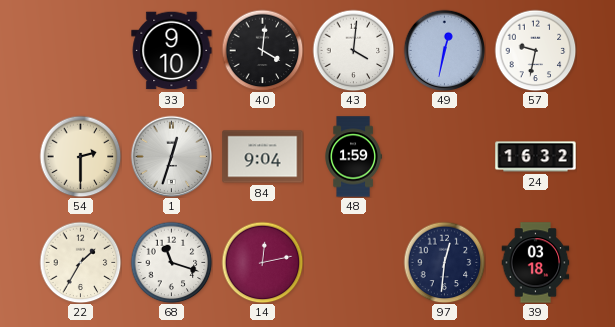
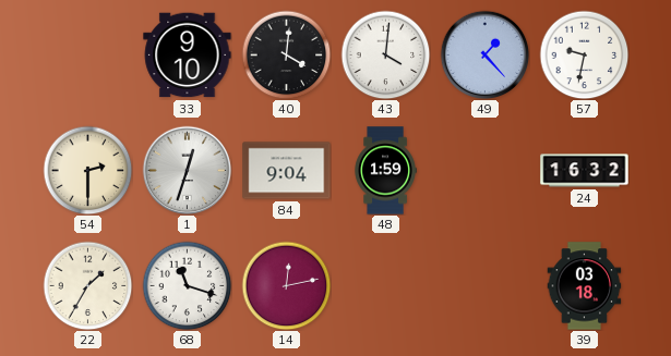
49: 12:32 -> 1:23
97: 12:31 -> none
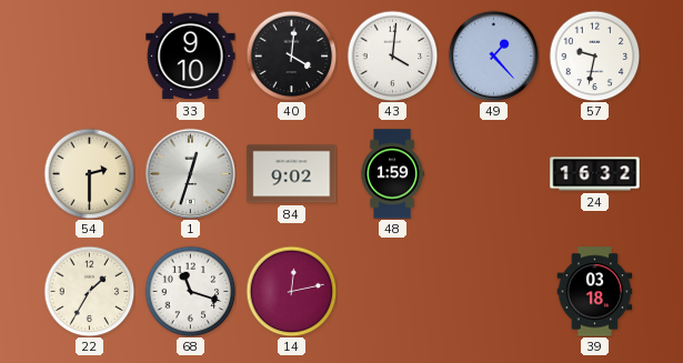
84: 9:04 -> 9:02
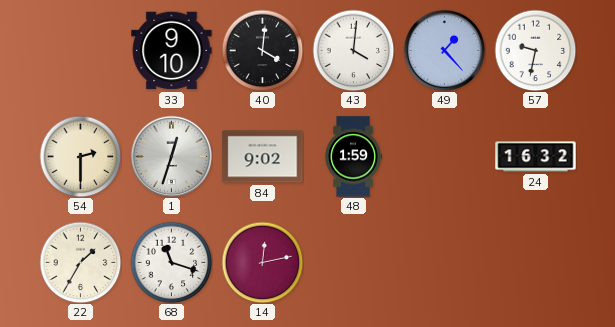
39: 03:18 -> none
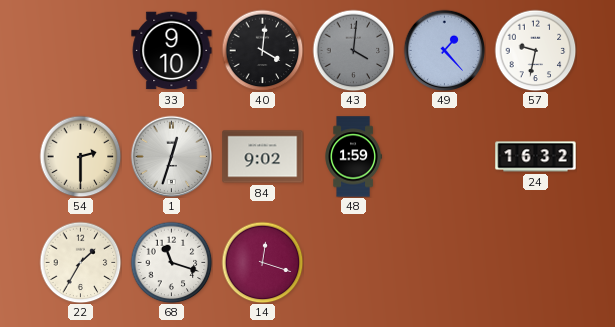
43 dial: white -> grey
14: 12:13 -> 12:18
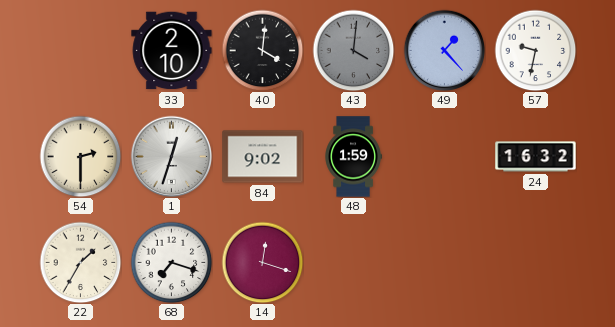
33: 9:10 -> 2:10
68: 11:18 -> 7:18
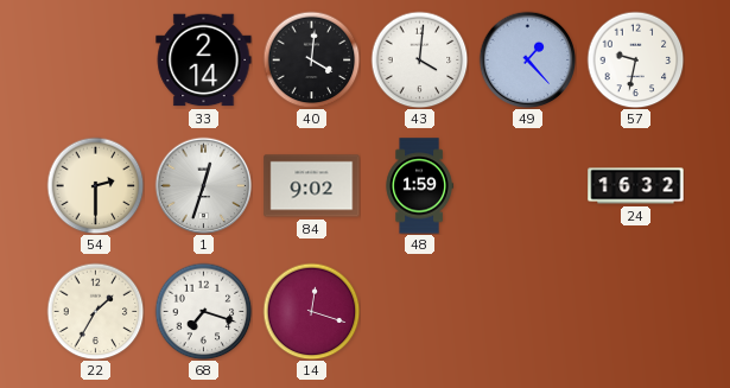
33: 2:10 -> 2:14
43 dial: grey -> white
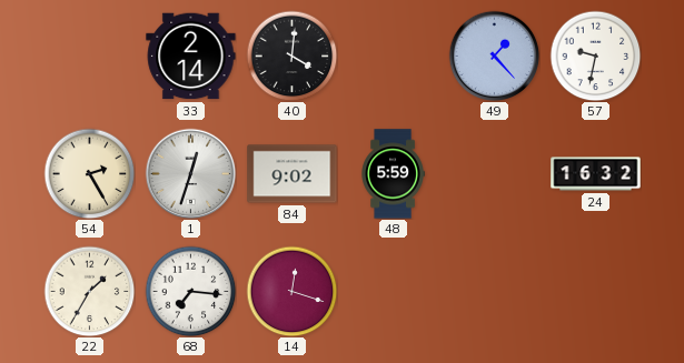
43: 4:01 -> none
54: 2:30 -> 2:25
48: 1:59 -> 5:59
68: 7:18 -> 7:16
